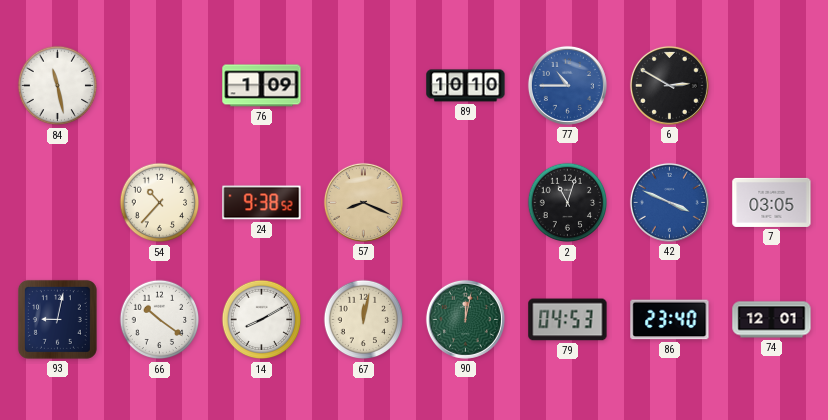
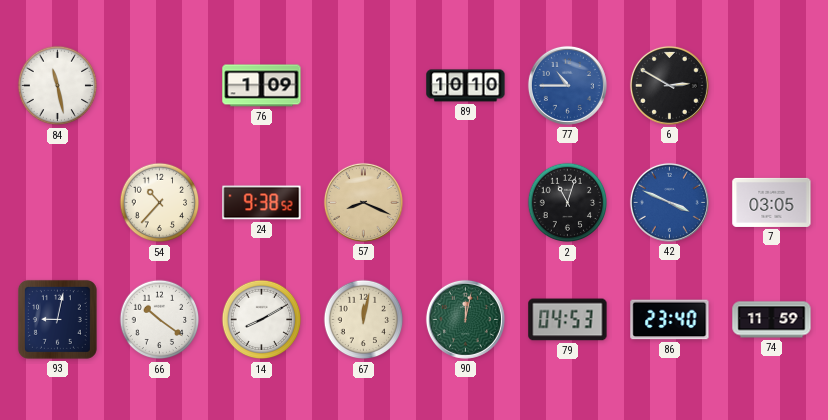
74: 12:01 -> 11:59
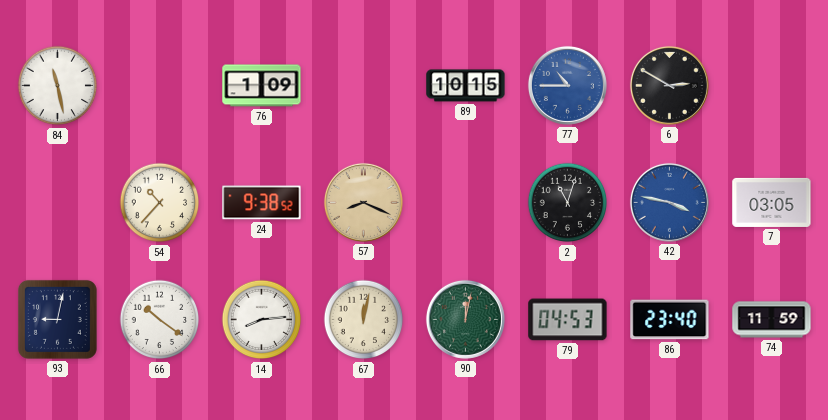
89: 10:10 -> 10:15
42: 3:49 -> 3:47
14: 8:10 -> 8:14
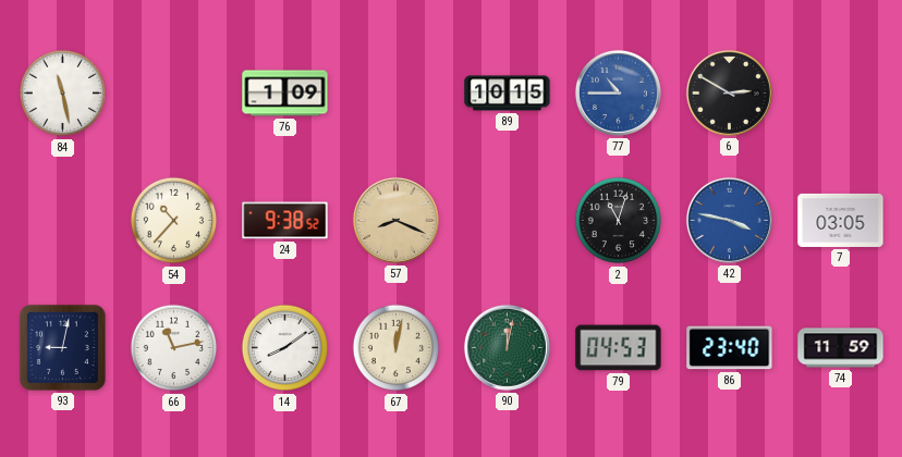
66: 10:21 -> 11:13
14: 8:14 -> 8:09
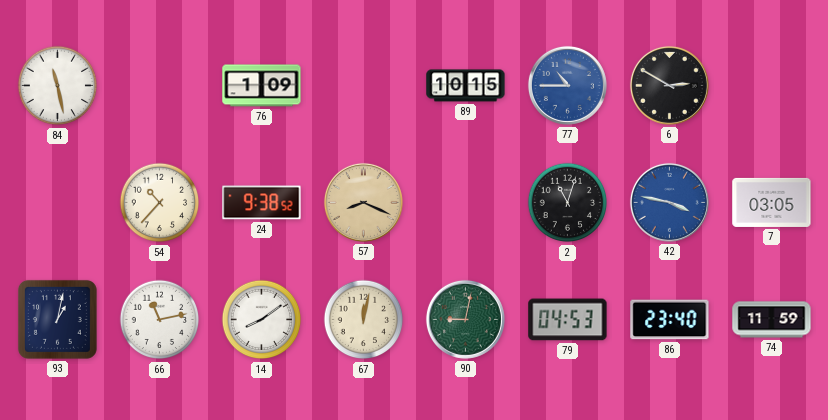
93: 9:02 -> 1:02
90: 12:02 -> 9:02
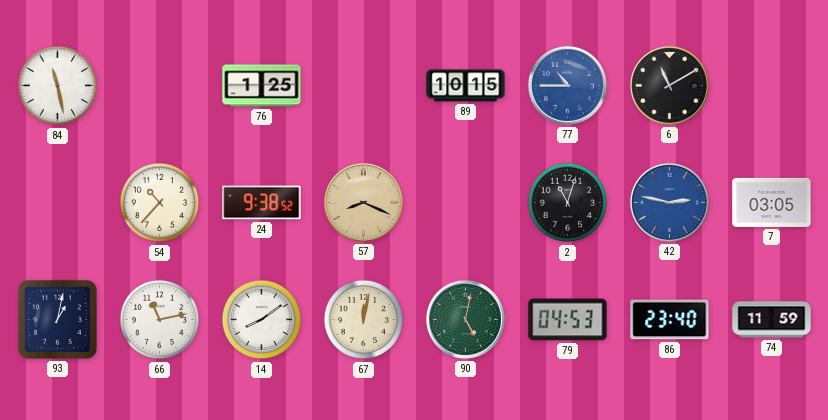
76: 1:09 -> 1:25
6: 2:50 -> 11:10
42: 3:47 -> 2:47
90: 9:02 -> 5:02
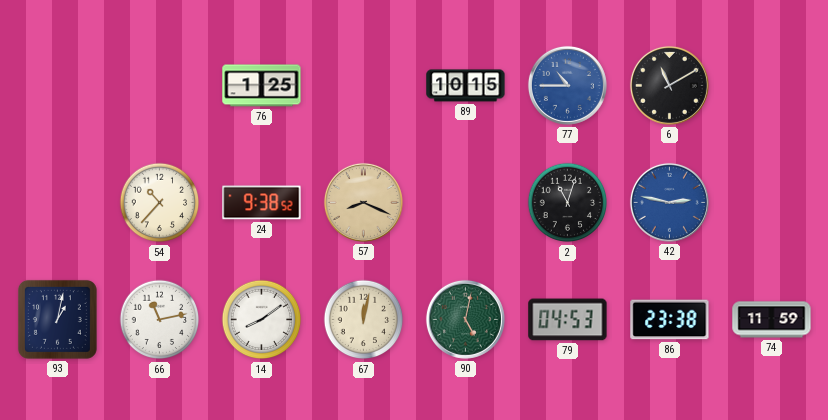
84: 11:28 -> none
7: 03:05 -> none
86: 23:40 -> 23:38
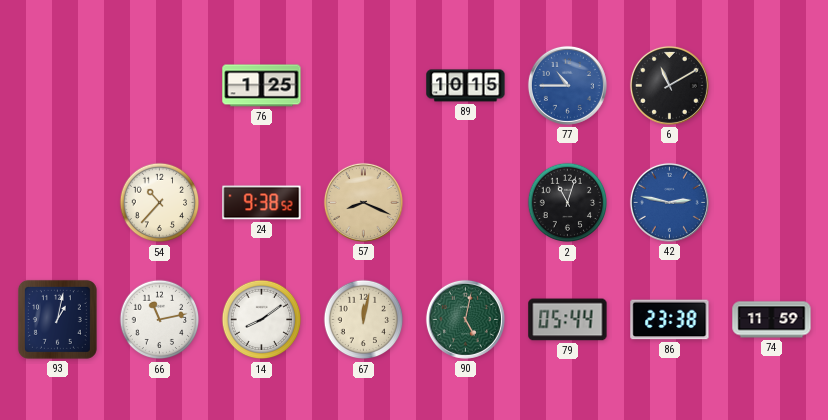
79: 04:53 -> 05:44
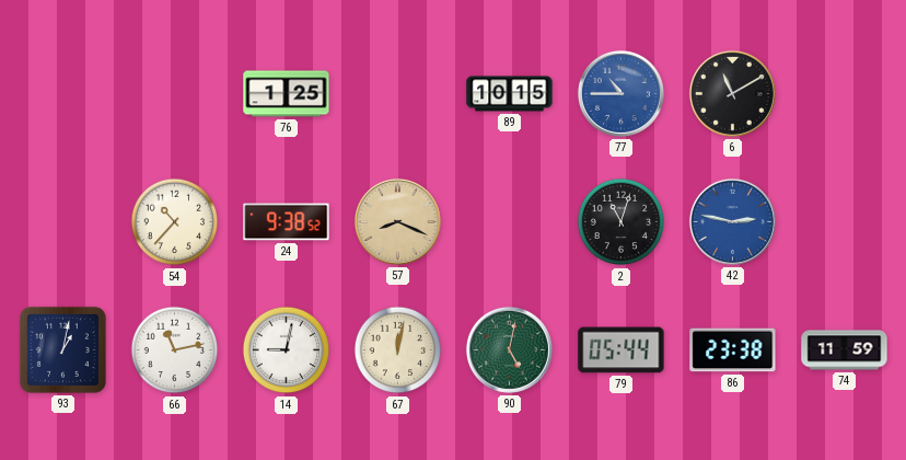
14: 8:09 -> 9:02
